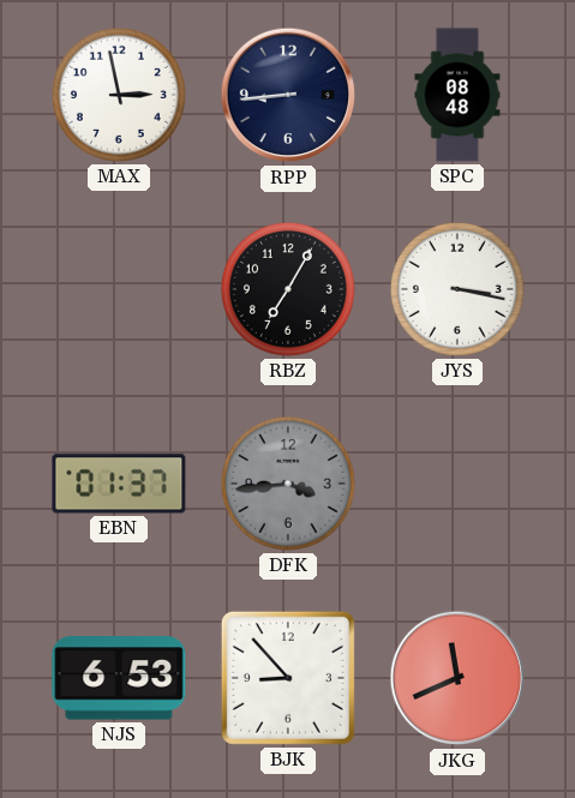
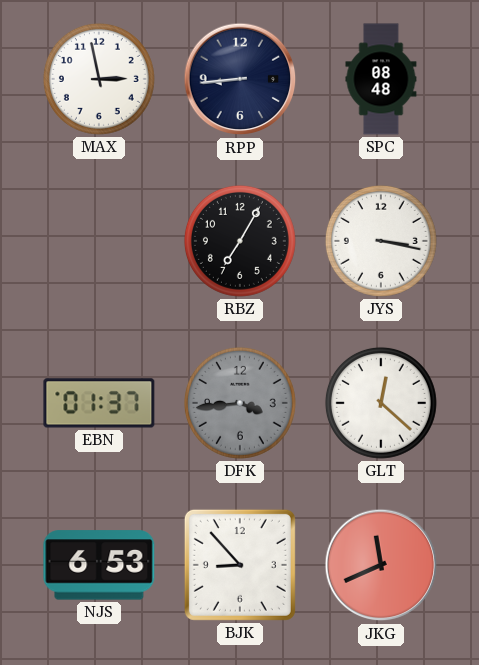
GLT: none -> 12:22
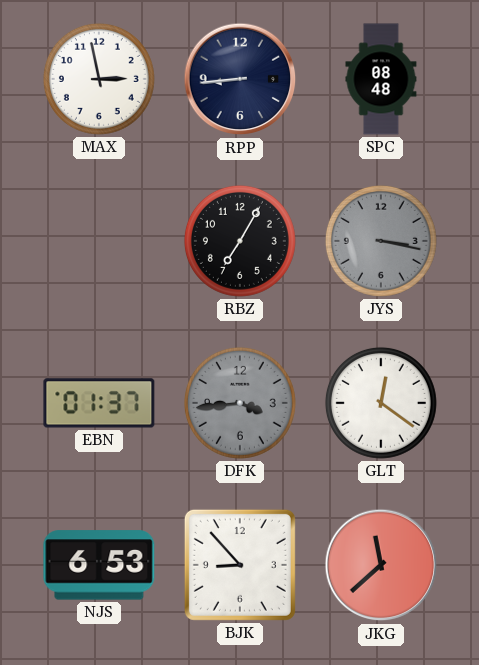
JYS dial: white -> grey
GLT: 12:22 -> 12:21
JKG: 11:41 -> 11:38
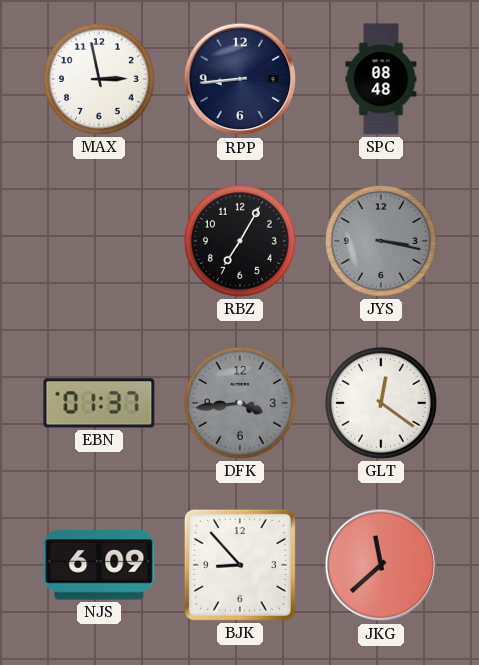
NJS: 6:53 -> 6:09
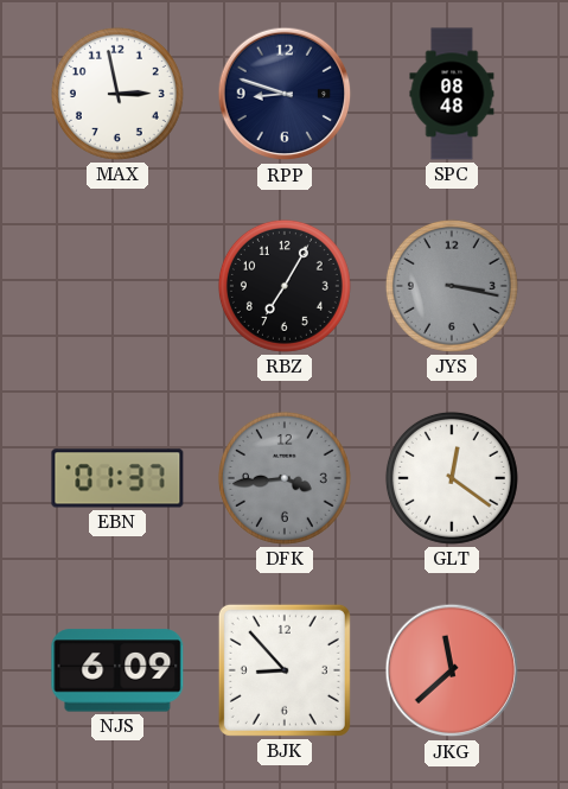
RPP: 8:44 -> 8:48
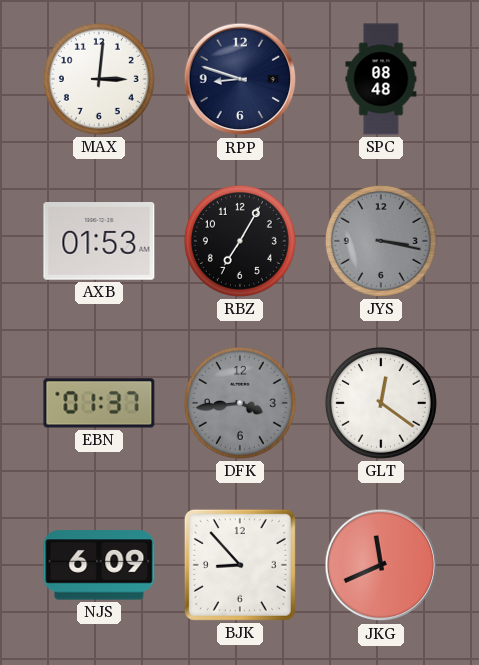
MAX: 2:58 -> 3:01
AXB: none -> 01:53
JKG: 11:38 -> 11:41
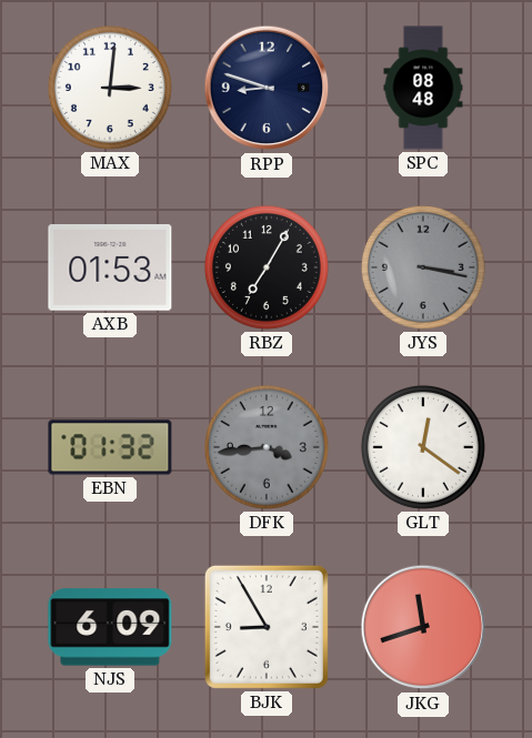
EBN: 01:37 -> 01:32
BJK: 8:53 -> 8:55
JKG: 11:41 -> 11:42
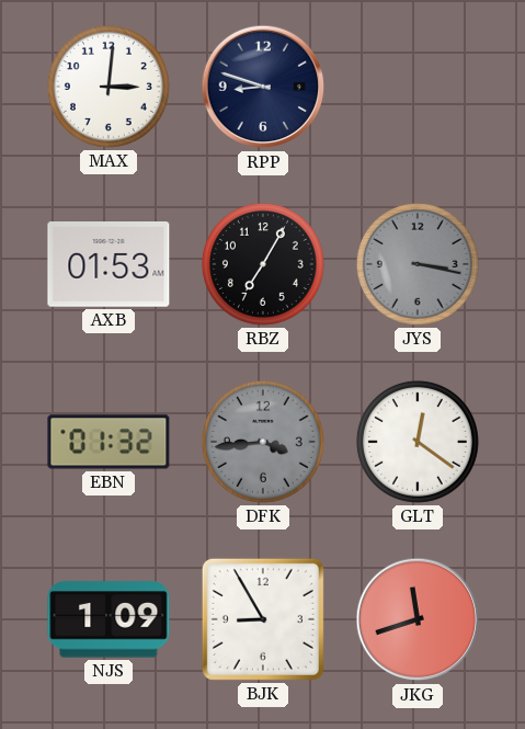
SPC: 08:48 -> none
NJS: 6:09 -> 1:09
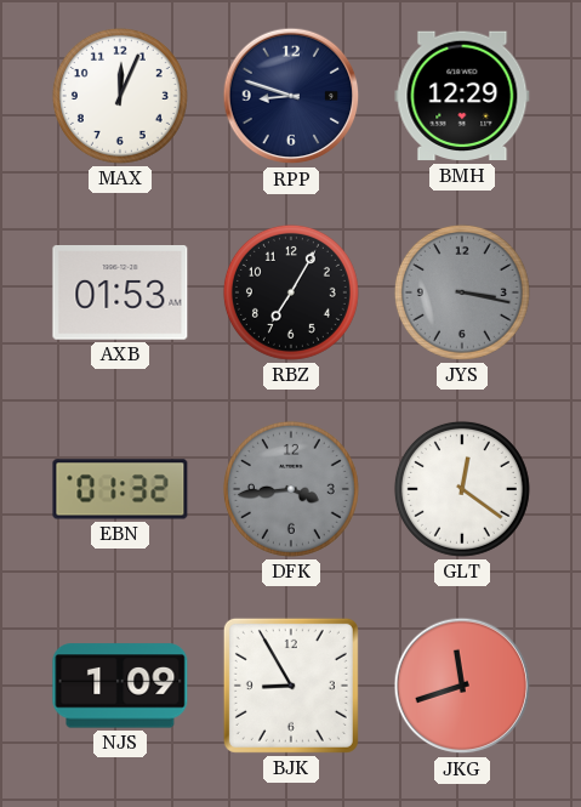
MAX: 3:01 -> 12:04
BMH: none -> 12:29
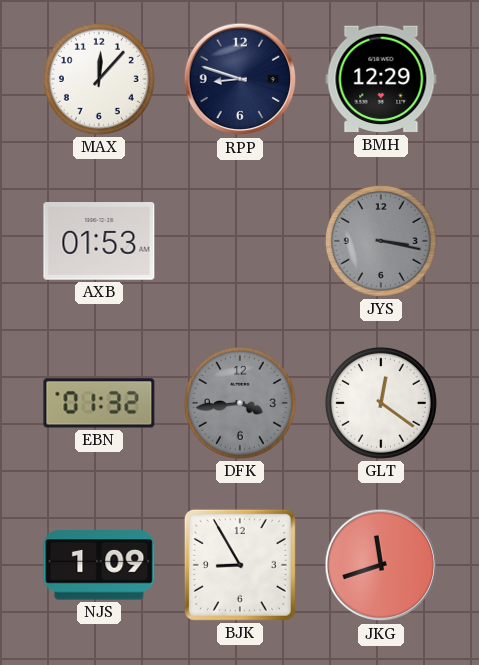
MAX: 12:04 -> 12:07
RBZ: 7:05 -> none
